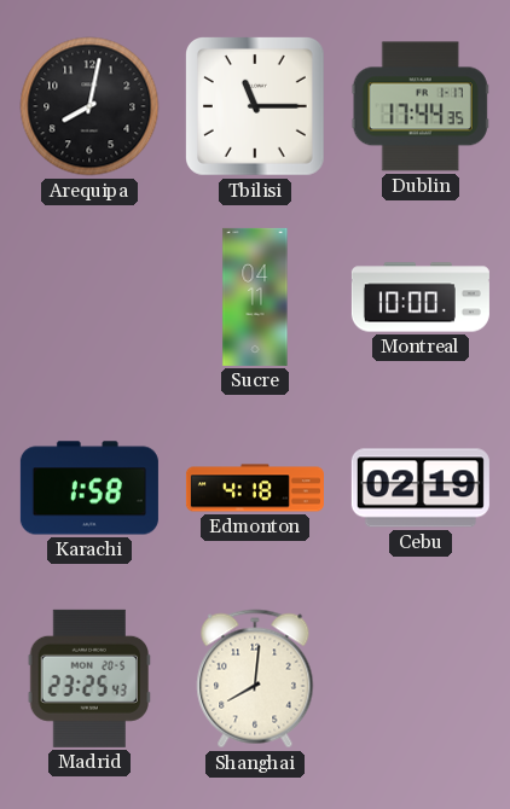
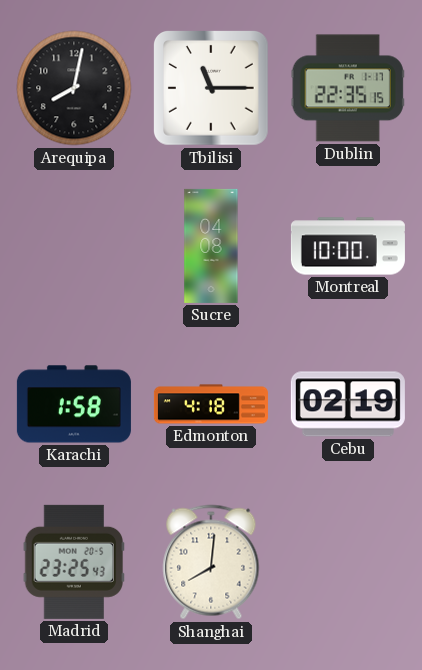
Dublin: 17:44 -> 22:35
Sucre: 04:11 -> 04:08
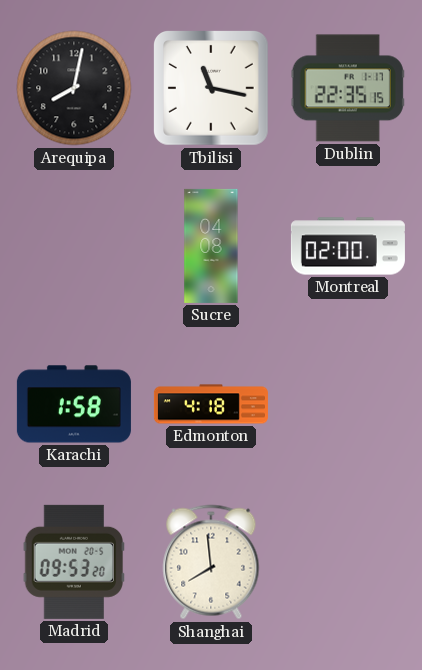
Tbilisi: 11:15 -> 11:17
Montreal: 10:00 -> 02:00
Cebu: 02:19 -> none
Madrid: 23:25 -> 09:53
Shanghai: 8:01 -> 7:59
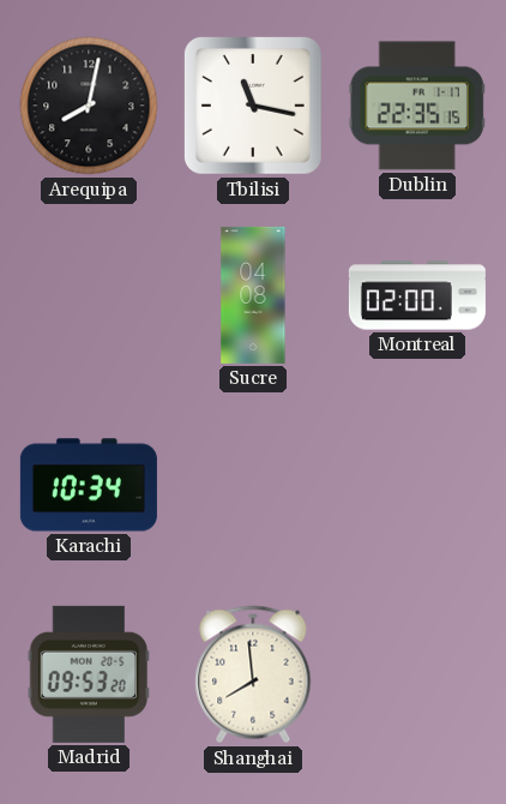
Karachi: 1:58 -> 10:34
Edmonton: 4:18 -> none
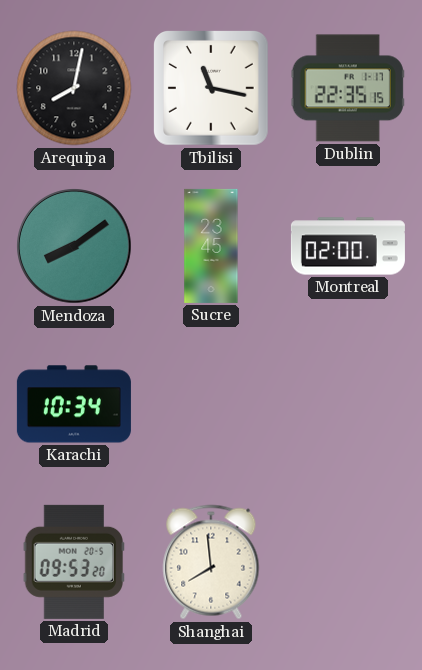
Mendoza: none -> 8:09
Sucre: 04:08 -> 23:45
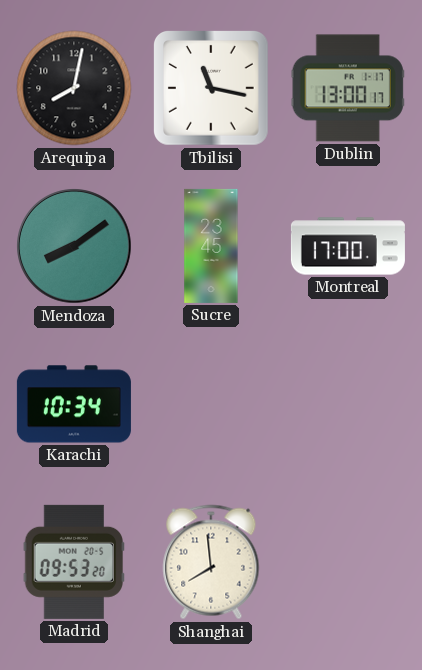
Dublin: 22:35 -> 13:00
Montreal: 02:00 -> 17:00
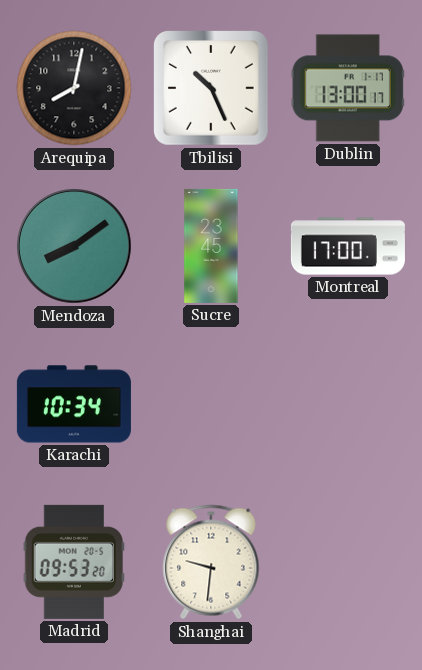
Tbilisi: 11:17 -> 10:26
Shanghai: 7:59 -> 9:31
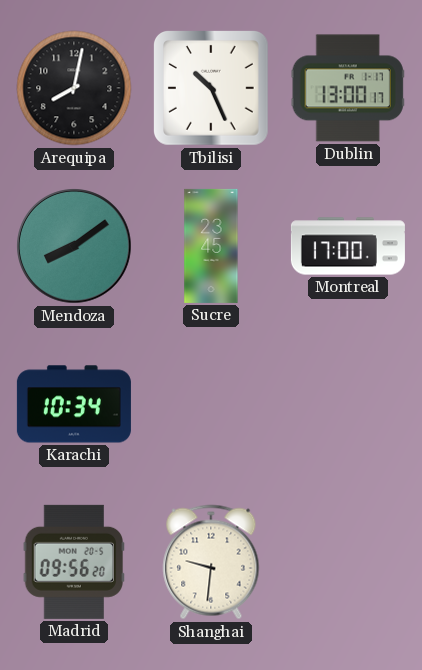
Madrid: 09:53 -> 09:56
